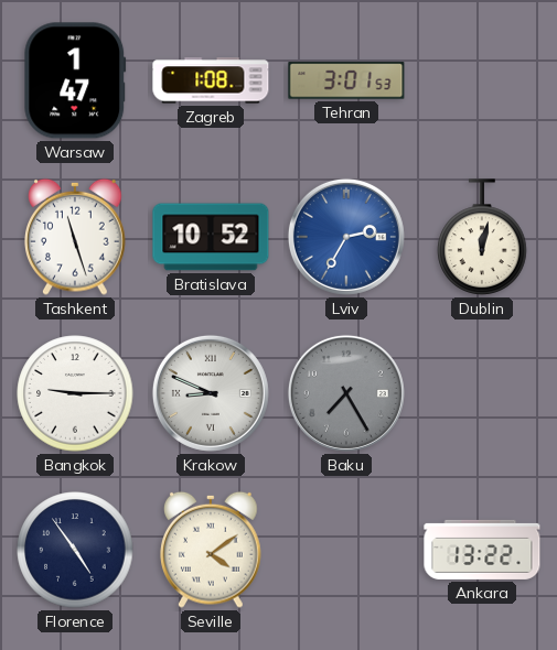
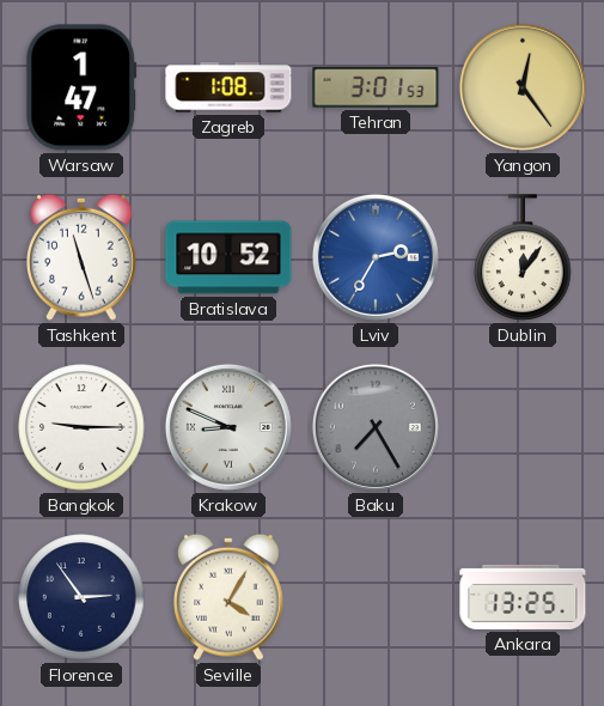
Yangon: none -> 12:24
Dublin: 12:02 -> 12:06
Florence: 4:54 -> 2:54
Seville: 4:09 -> 4:05
Ankara: 13:22 -> 13:25
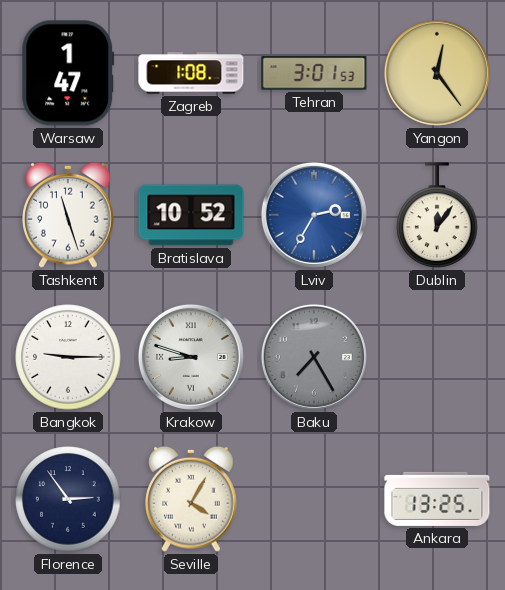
Krakow: 8:49 -> 8:48
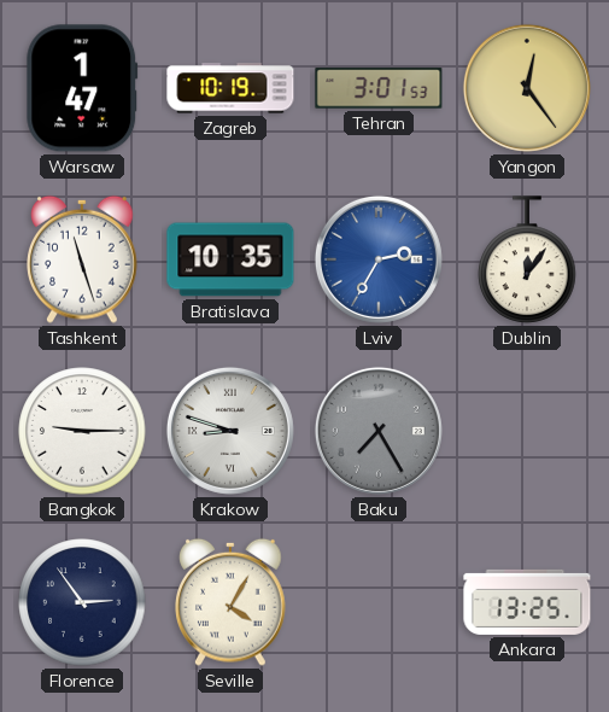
Zagreb: 1:08 -> 10:19
Bratislava: 10:52 -> 10:35
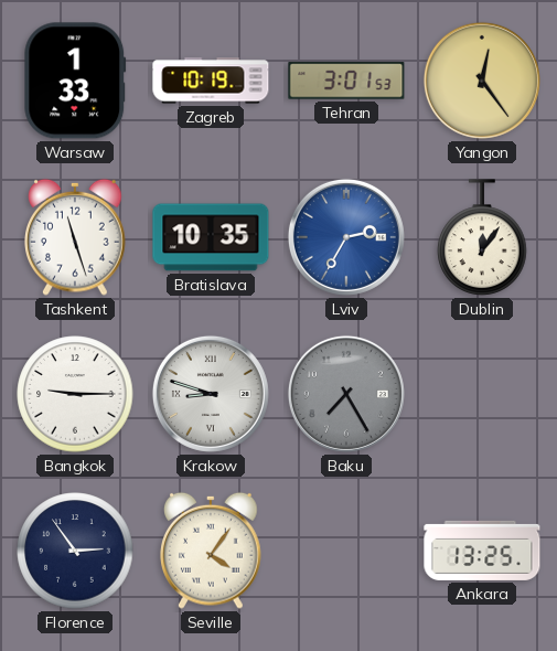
Warsaw: 1:47 -> 1:33
Seville: 4:05 -> 4:06
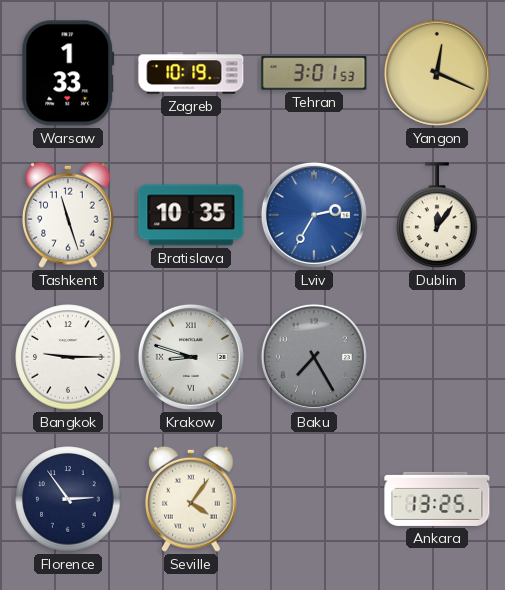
Yangon: 12:24 -> 12:19
